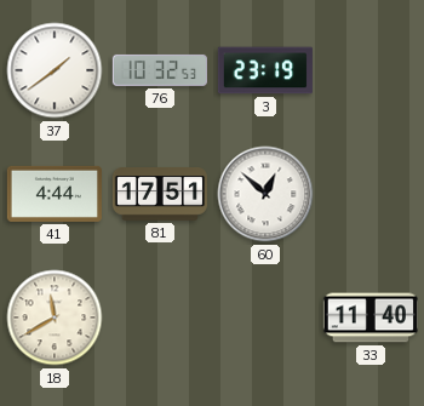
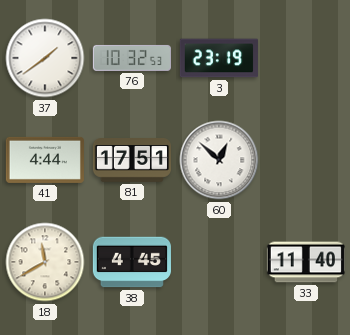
38: none -> 4:45
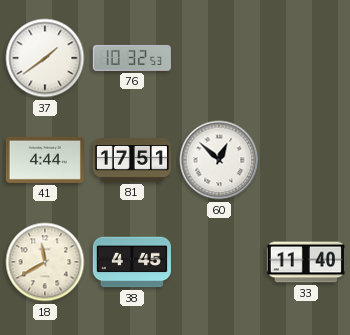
3: 23:19 -> none
